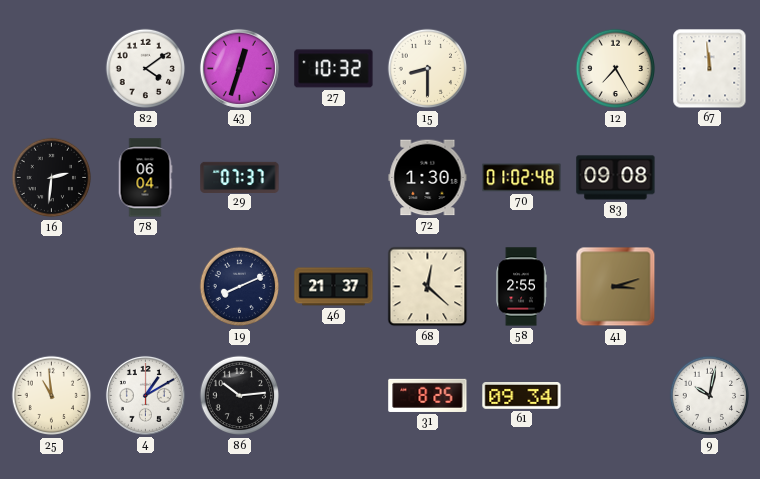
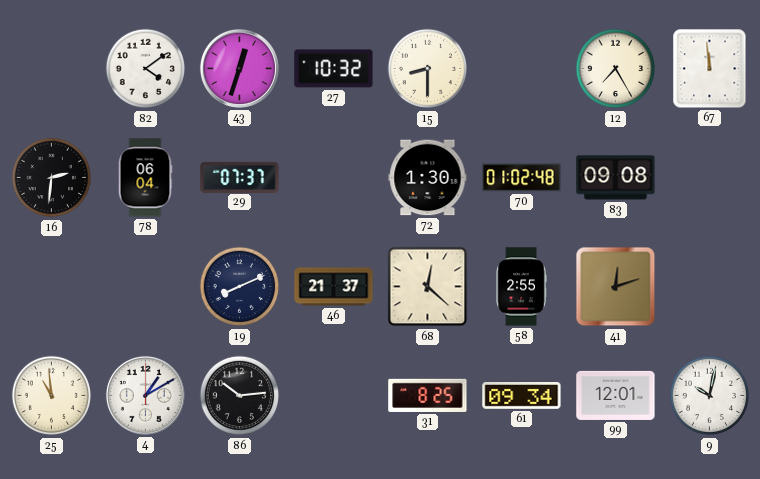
41: 3:12 -> 12:12
99: none -> 12:01
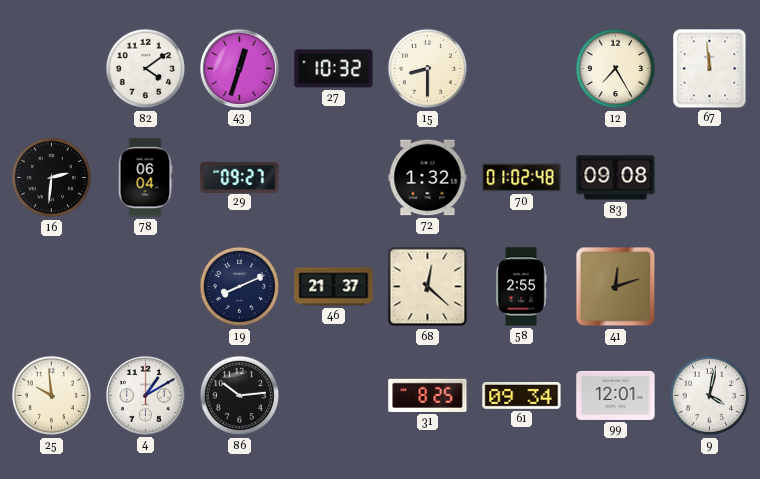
29: 07:37 -> 09:27
72: 1:30 -> 1:32
25: 10:59 -> 9:59
9: 10:02 -> 4:02
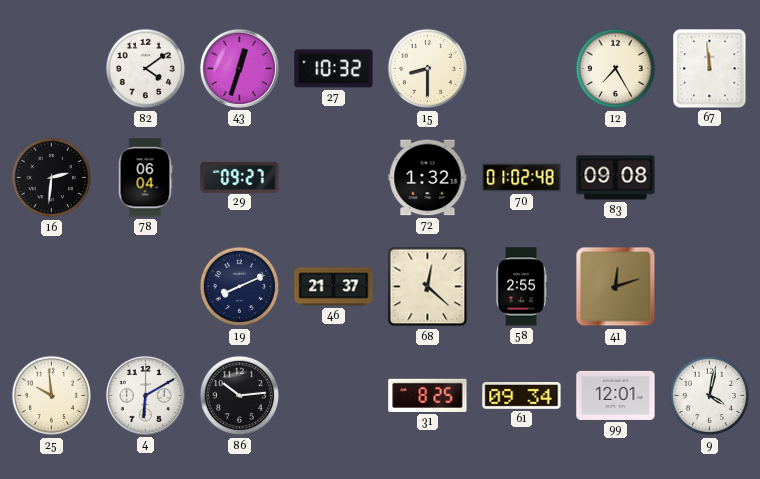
4: 1:10 -> 6:10
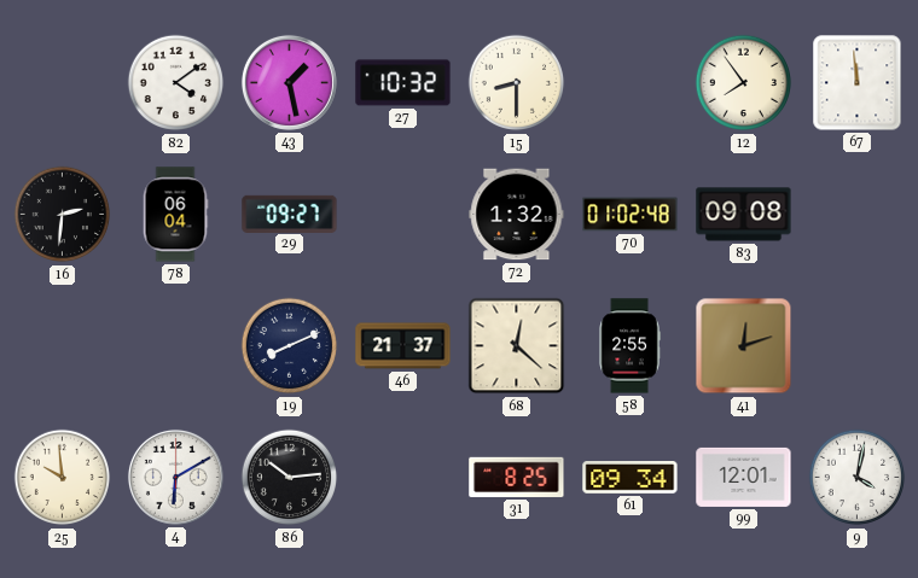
43: 12:33 -> 1:28
12: 7:25 -> 7:54
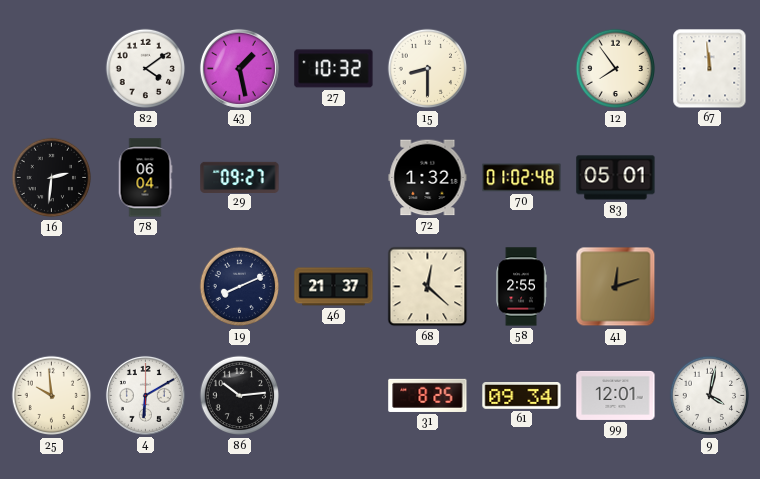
83: 09:08 -> 05:01
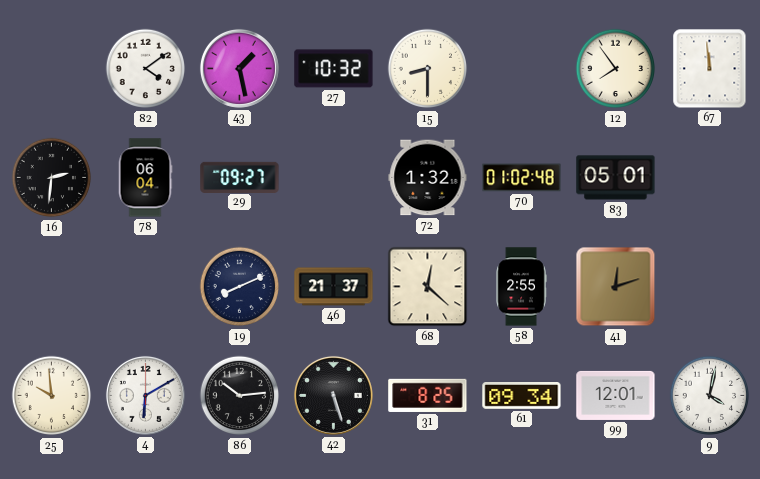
42: none -> 5:27
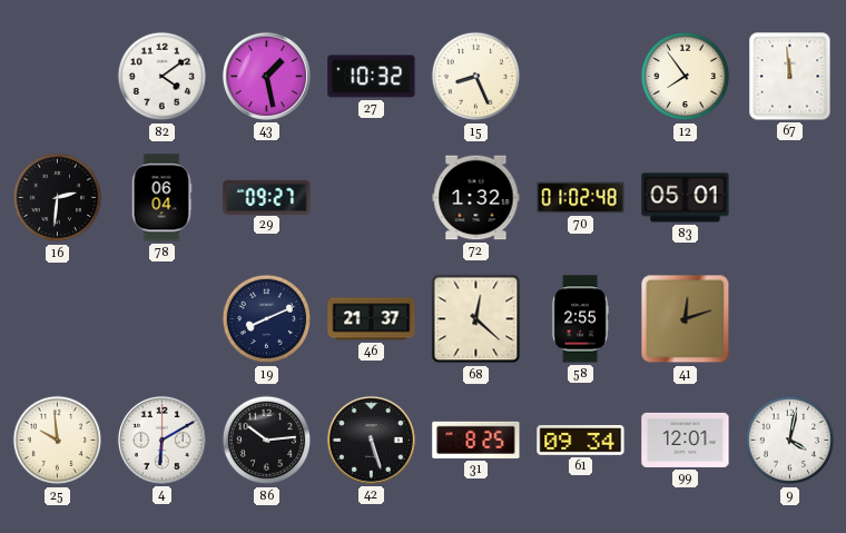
15: 8:30 -> 8:26
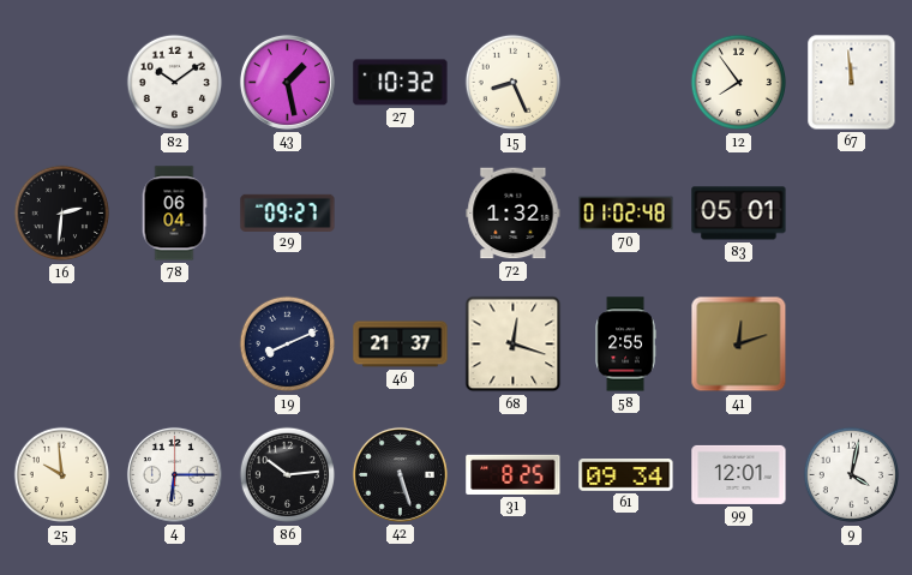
82: 4:09 -> 10:09
68: 12:22 -> 12:18
4: 6:10 -> 6:15
